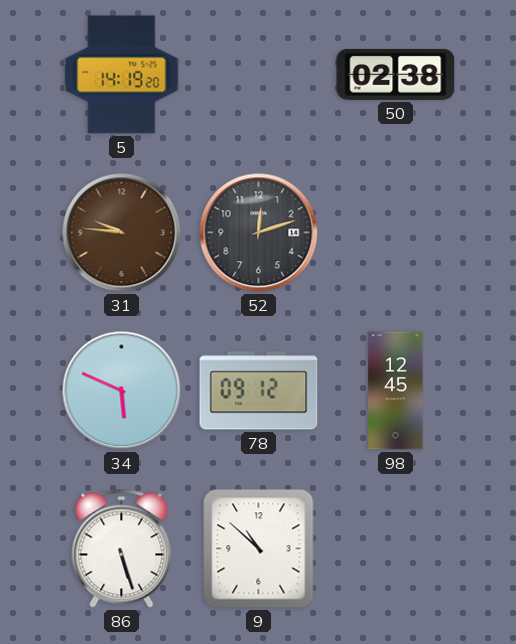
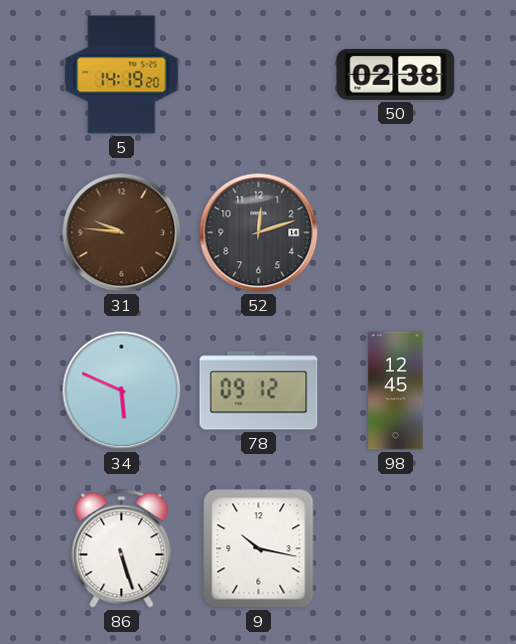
9: 10:52 -> 10:17
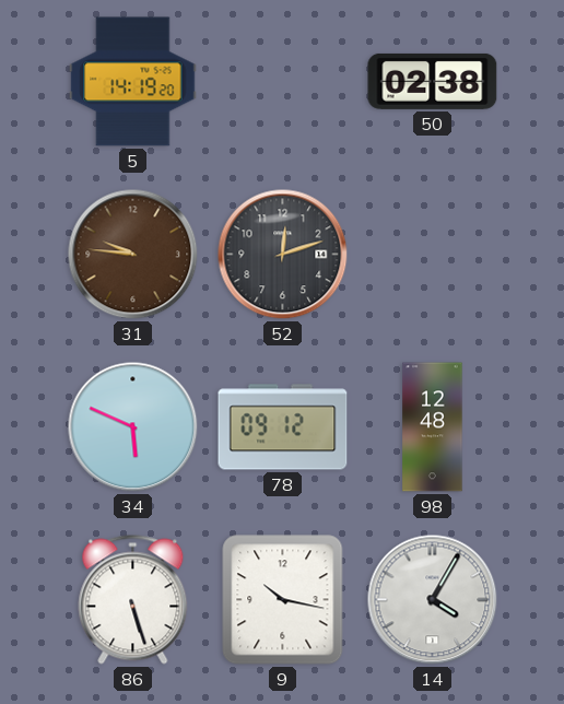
98: 12:45 -> 12:48
14: none -> 4:05
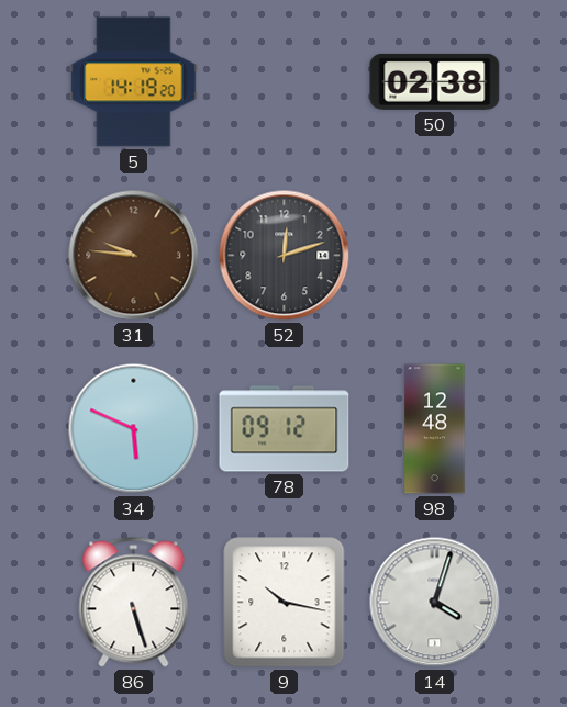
14: 4:05 -> 4:03
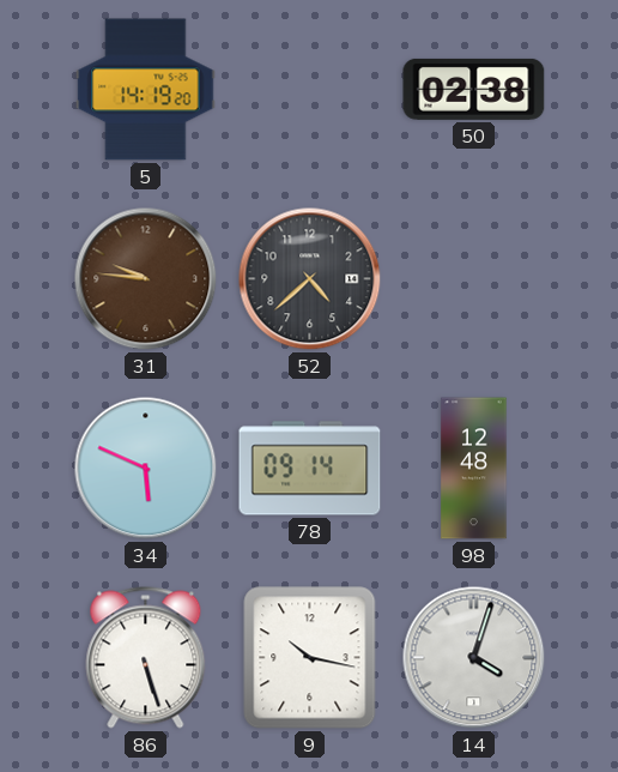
52: 12:12 -> 4:38
78: 09:12 -> 09:14
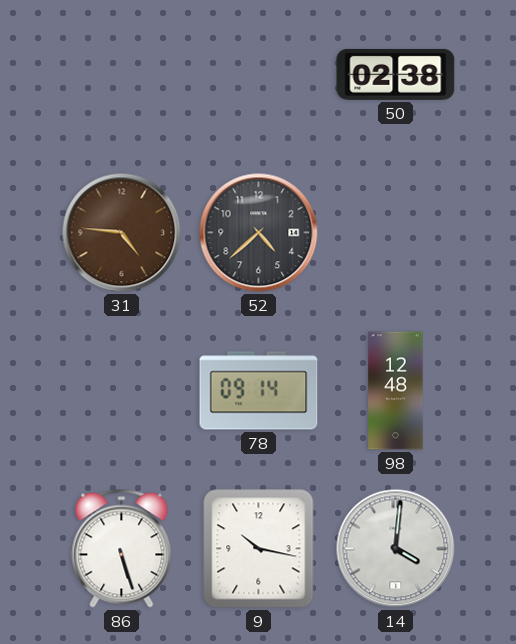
5: 14:19 -> none
31: 9:46 -> 4:46
34: 5:49 -> none
14: 4:03 -> 4:01
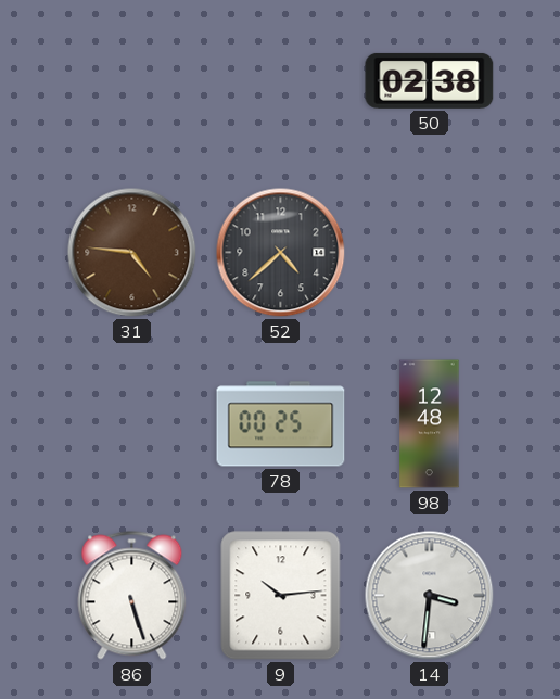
78: 09:14 -> 00:25
9: 10:17 -> 10:14
14: 4:01 -> 3:31
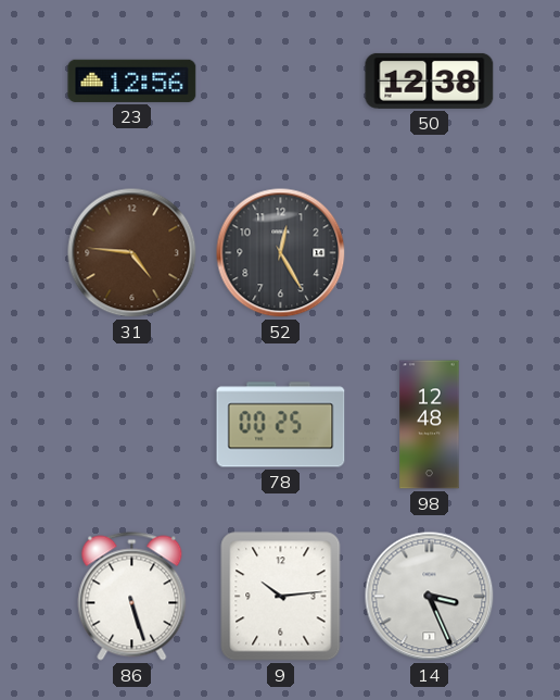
23: none -> 12:56
50: 02:38 -> 12:38
52: 4:38 -> 12:25
14: 3:31 -> 3:26
